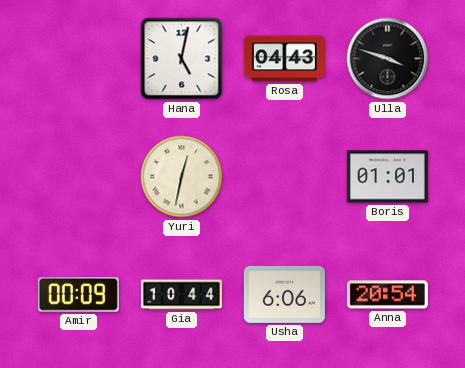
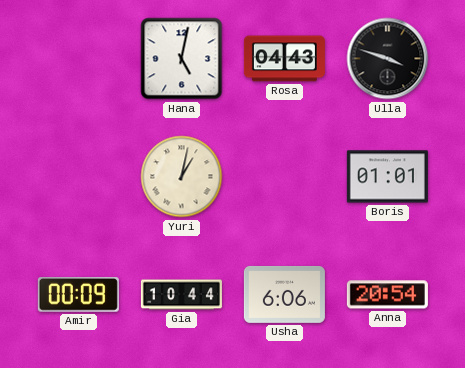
Yuri: 12:32 -> 1:02
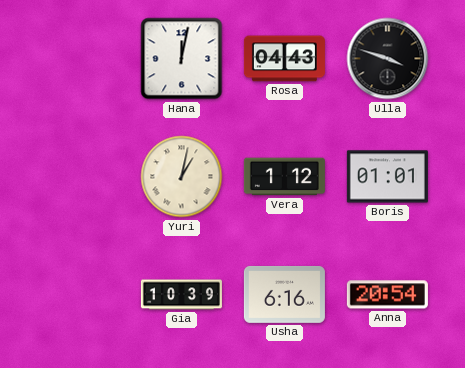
Hana: 5:02 -> 12:02
Vera: none -> 1:12
Amir: 00:09 -> none
Gia: 10:44 -> 10:39
Usha: 6:06 -> 6:16
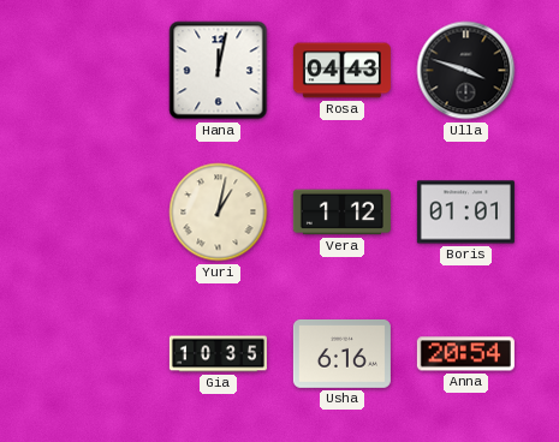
Gia: 10:39 -> 10:35
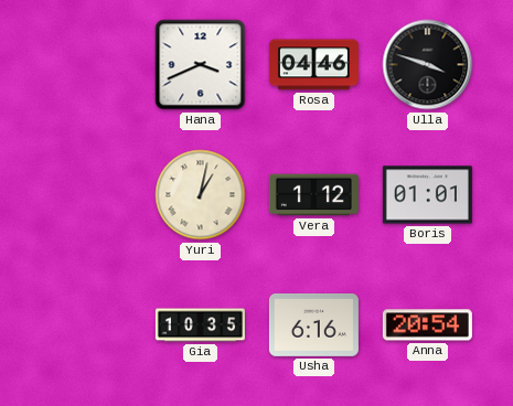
Hana: 12:02 -> 3:41
Rosa: 04:43 -> 04:46
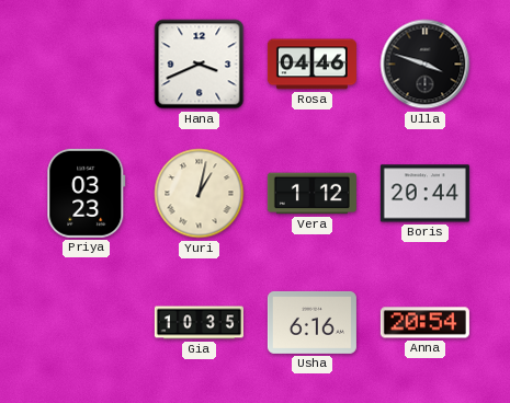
Priya: none -> 03:23
Boris: 01:01 -> 20:44
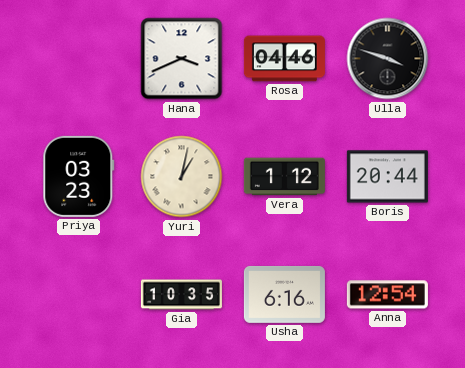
Anna: 20:54 -> 12:54
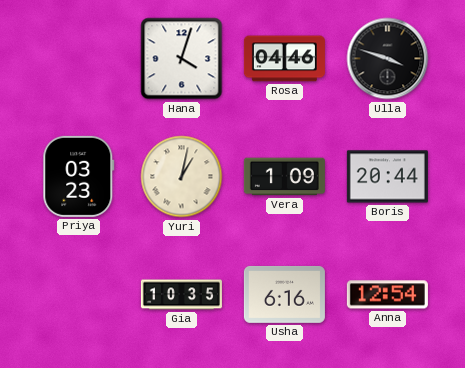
Hana: 3:41 -> 4:03
Vera: 1:12 -> 1:09
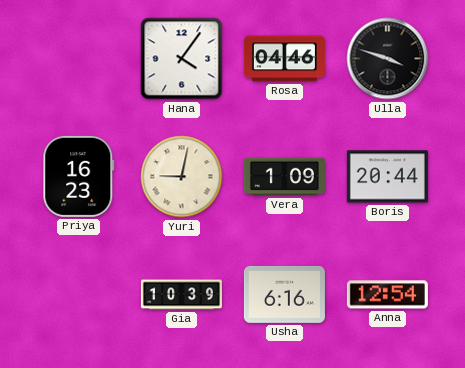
Hana: 4:03 -> 4:06
Priya: 03:23 -> 16:23
Yuri: 1:02 -> 9:02
Gia: 10:35 -> 10:39
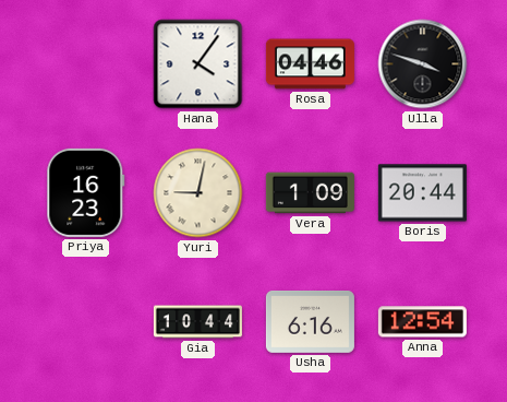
Gia: 10:39 -> 10:44
